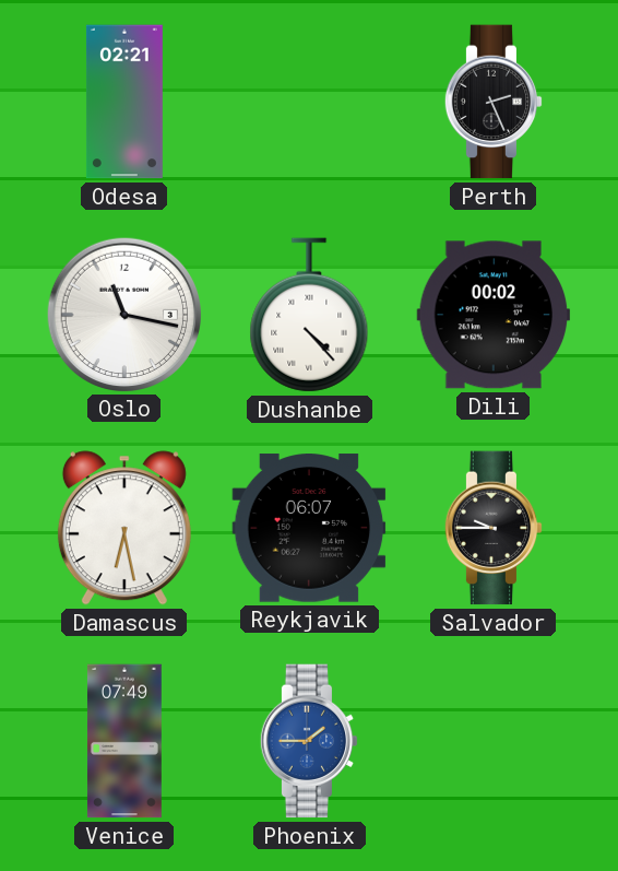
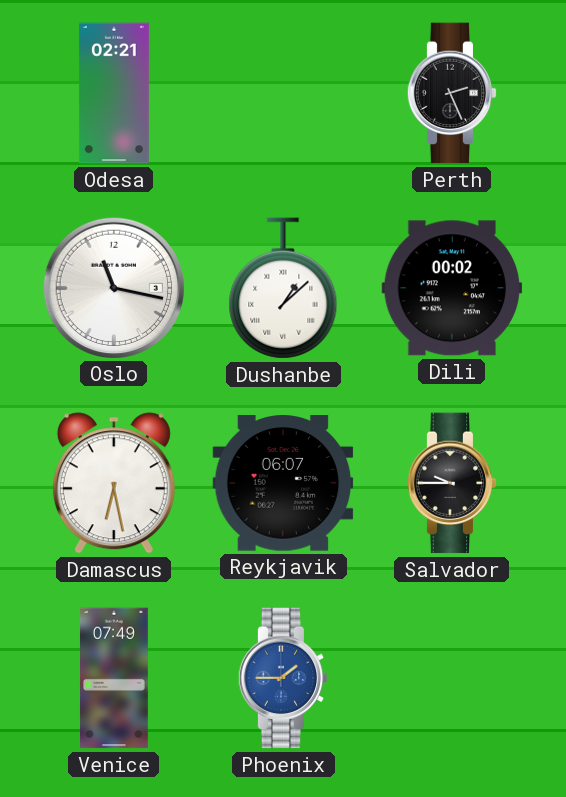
Dushanbe: 4:23 -> 1:08
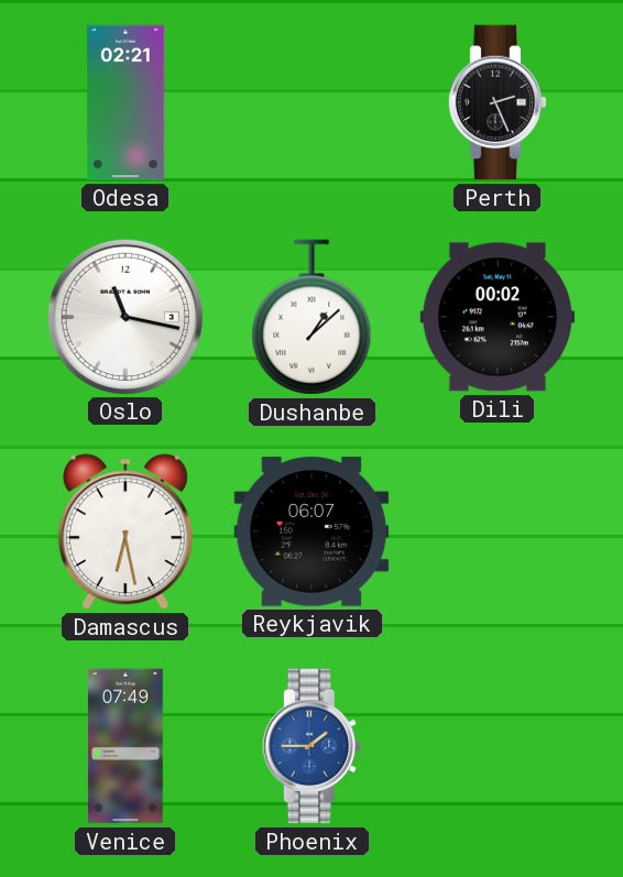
Salvador: 9:45 -> none
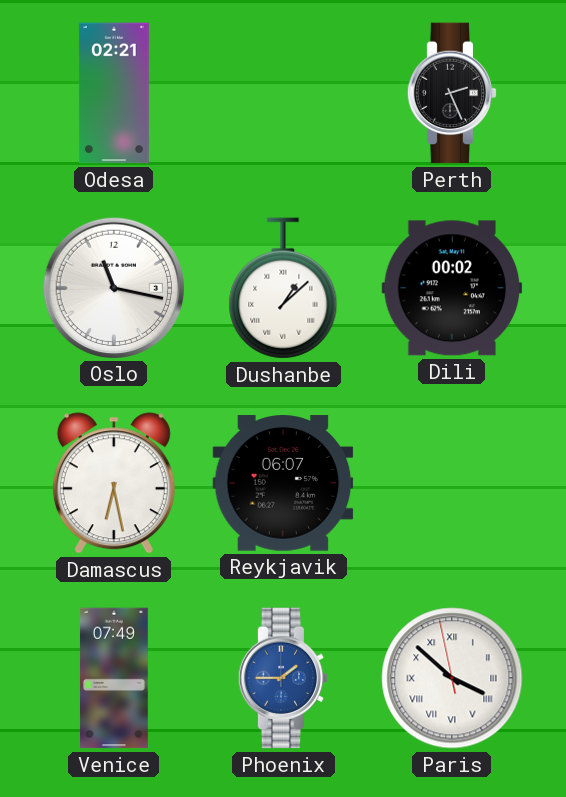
Paris: none -> 3:51
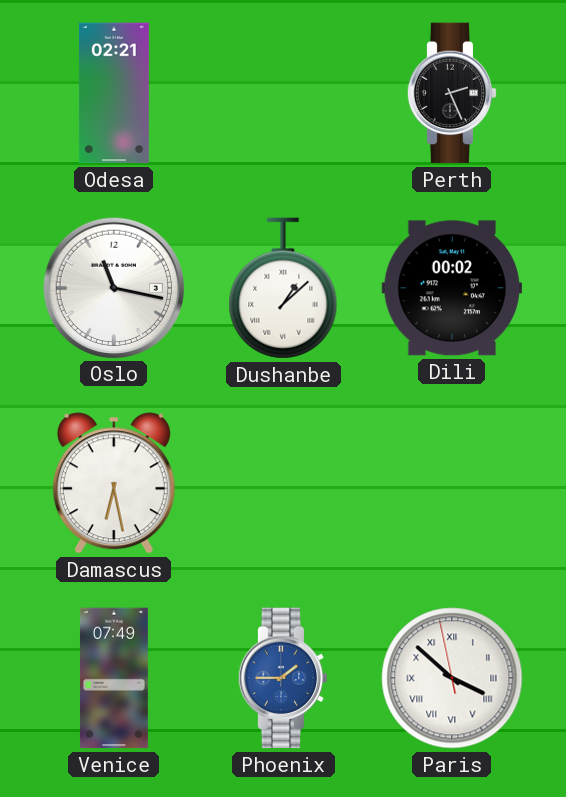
Reykjavik: 06:07 -> none
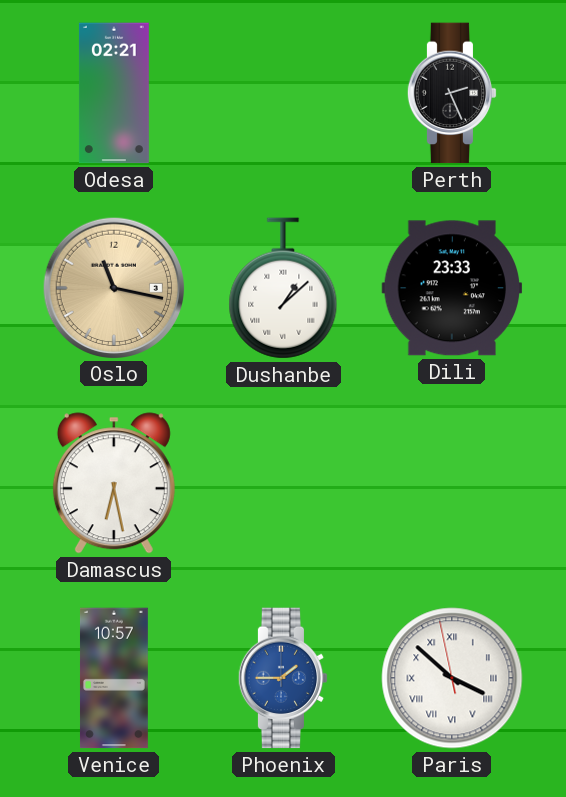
Oslo dial: white -> champagne
Dili: 00:02 -> 23:33
Venice: 07:49 -> 10:57
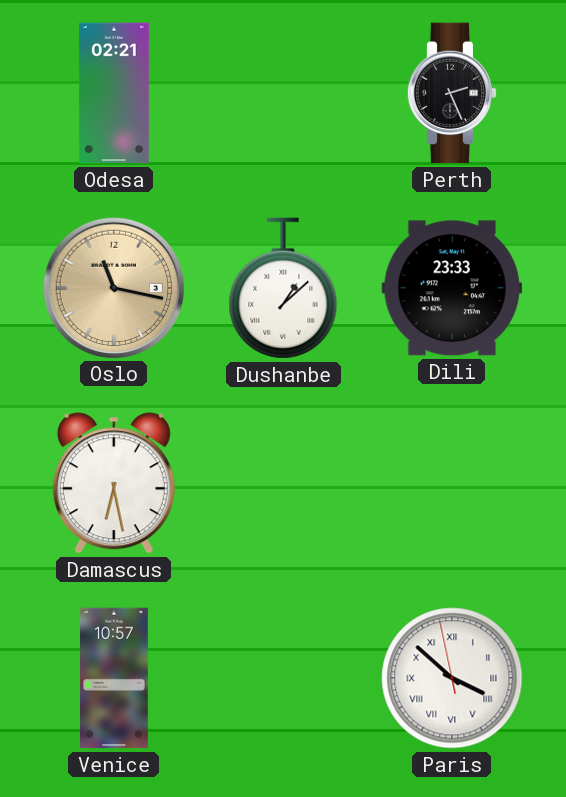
Phoenix: 1:45 -> none
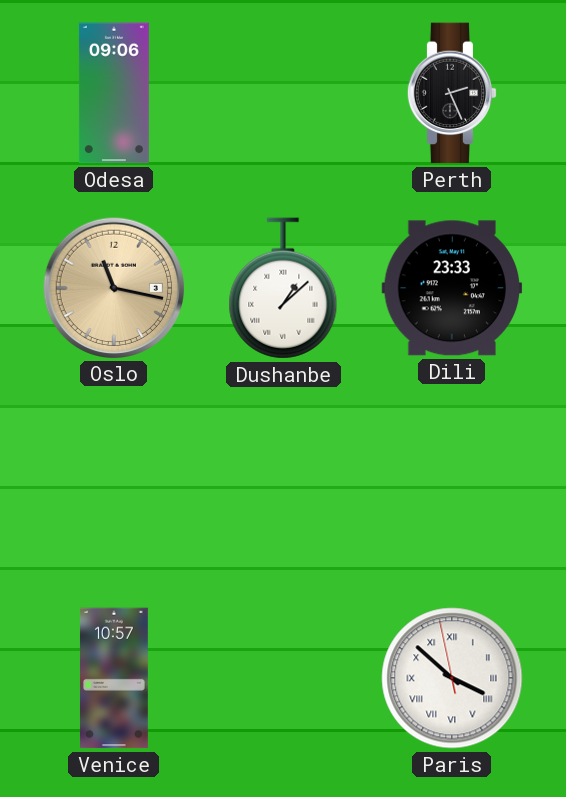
Odesa: 02:21 -> 09:06
Damascus: 6:28 -> none
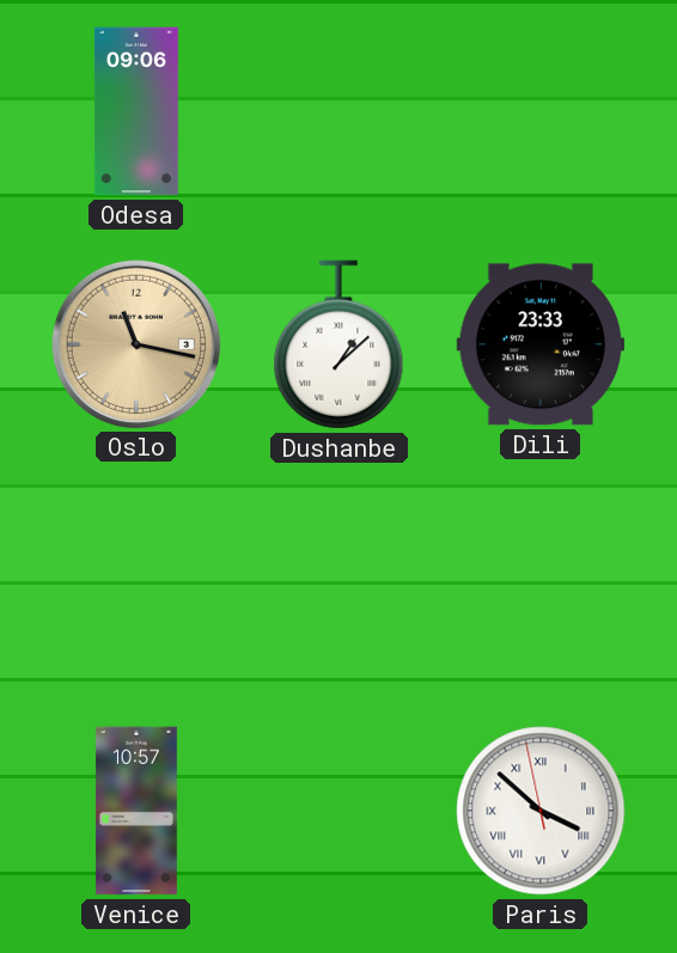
Perth: 2:26 -> none
